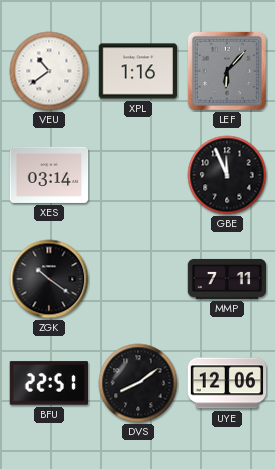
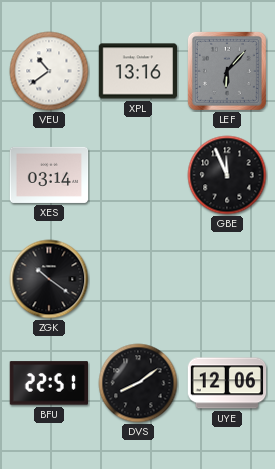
XPL: 1:16 -> 13:16
MMP: 7:11 -> none
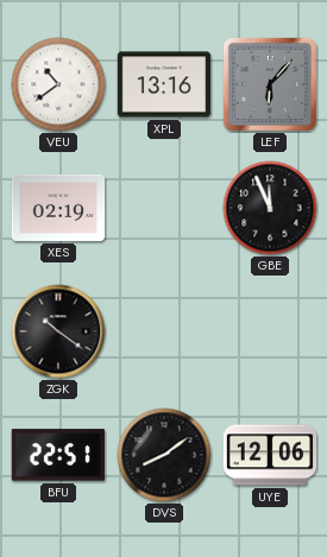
XES: 03:14 -> 02:19
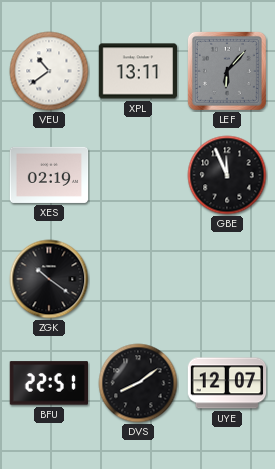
XPL: 13:16 -> 13:11
UYE: 12:06 -> 12:07
